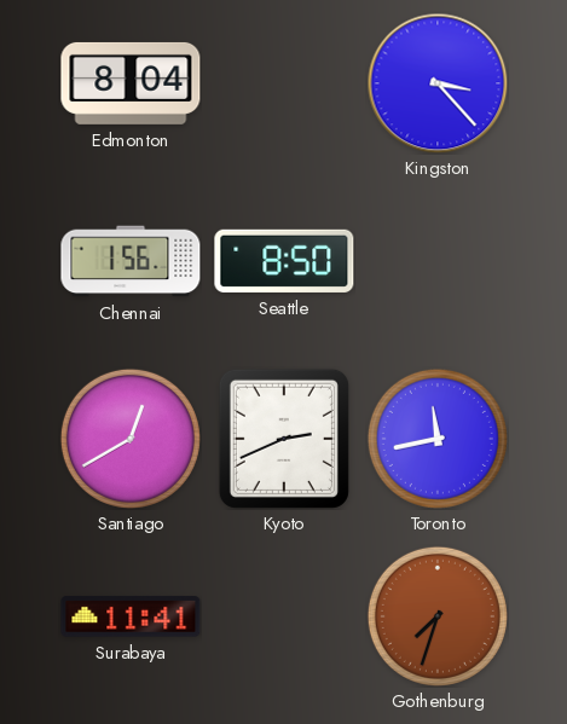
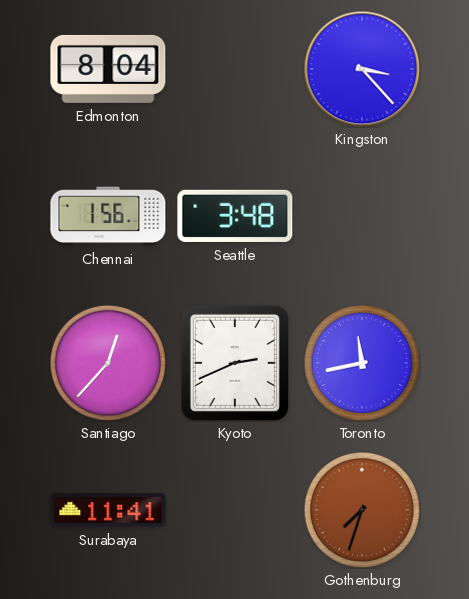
Seattle: 8:50 -> 3:48
Santiago: 12:40 -> 12:37
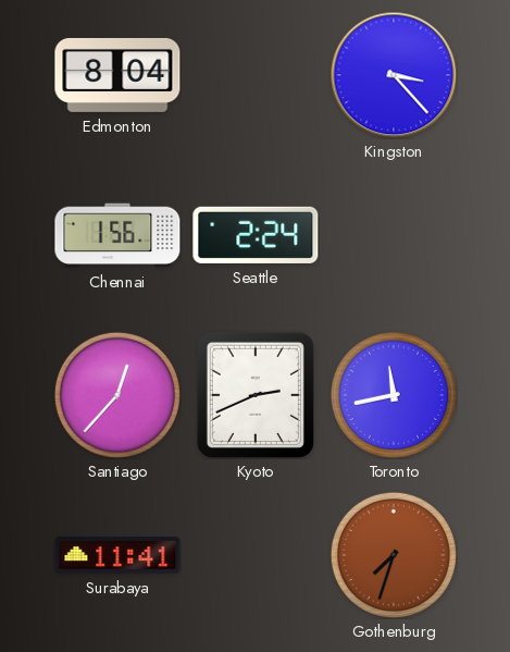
Seattle: 3:48 -> 2:24
